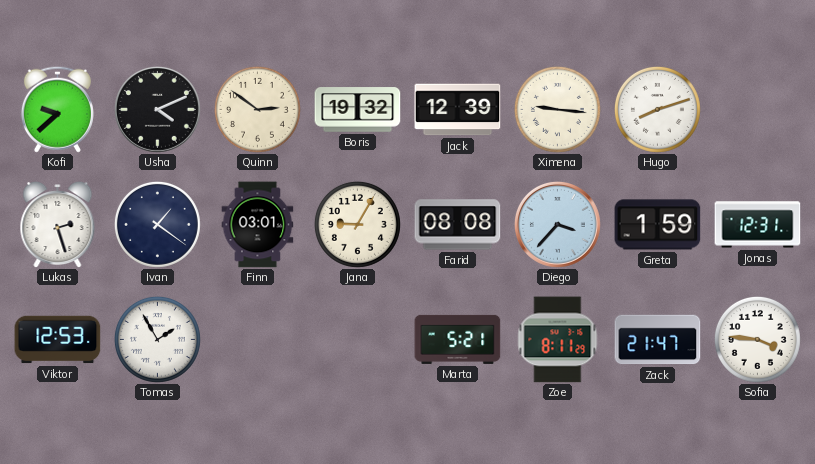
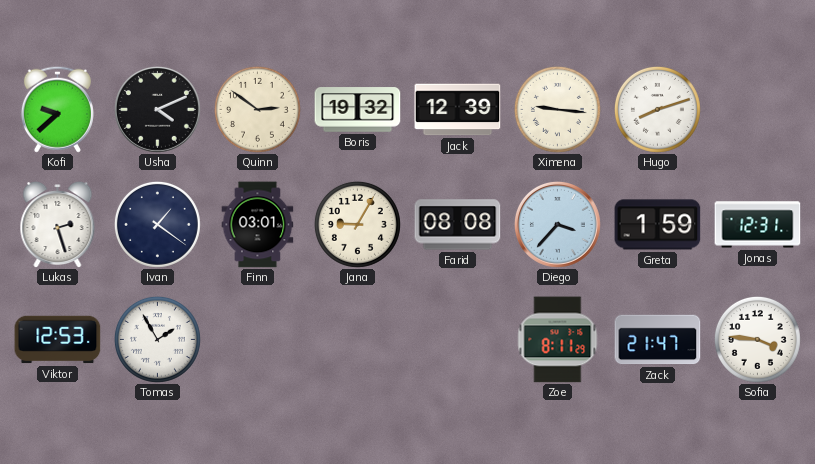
Marta: 5:21 -> none
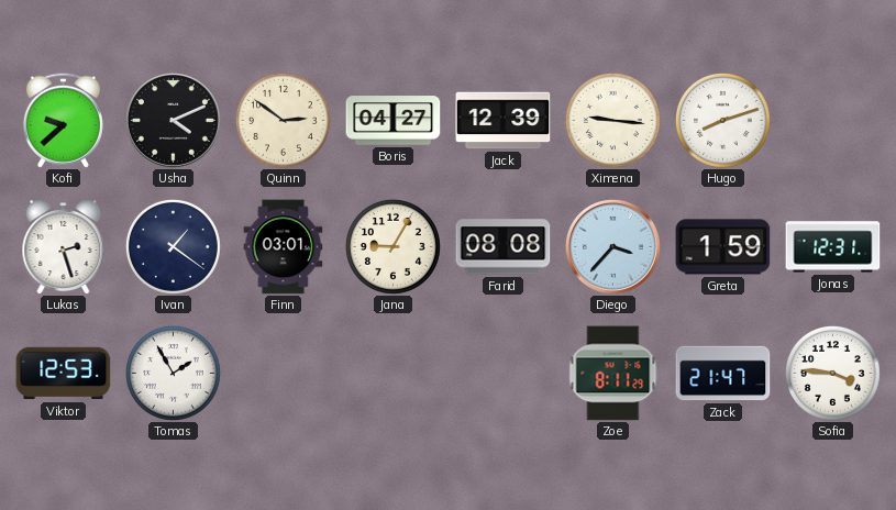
Boris: 19:32 -> 04:27
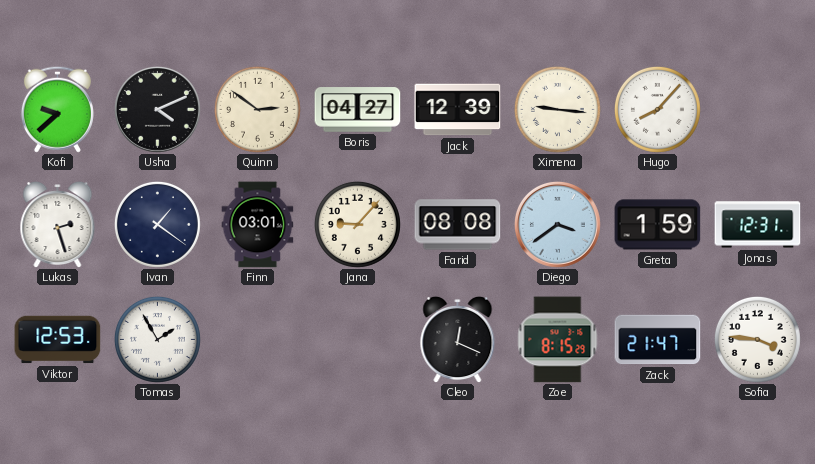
Hugo: 8:12 -> 8:07
Jana: 9:05 -> 9:07
Diego: 3:37 -> 3:39
Cleo: none -> 12:19
Zoe: 8:11 -> 8:15
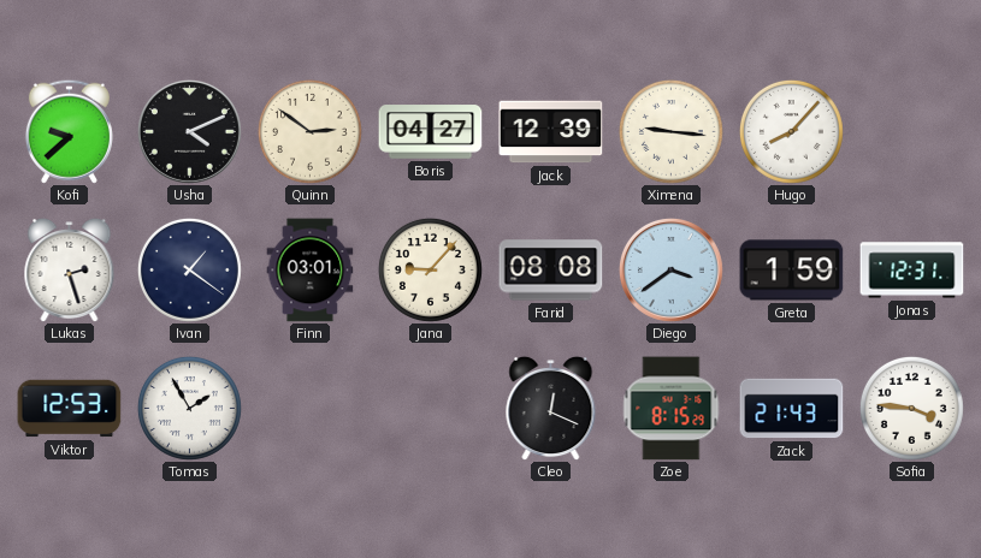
Zack: 21:47 -> 21:43
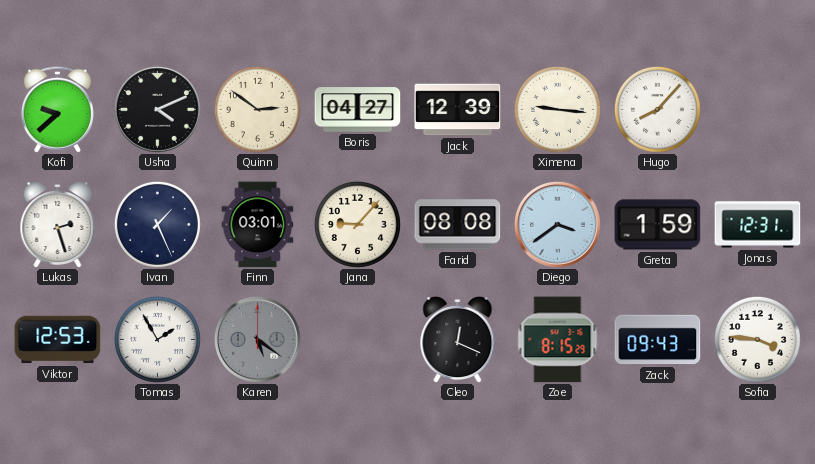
Ivan: 1:21 -> 1:26
Karen: none -> 5:21
Zack: 21:43 -> 09:43
